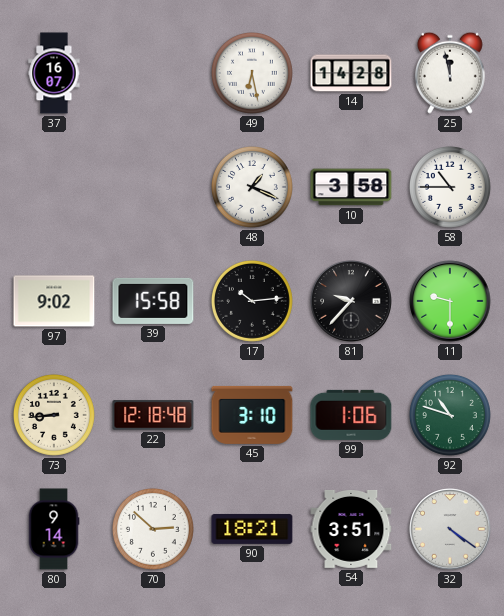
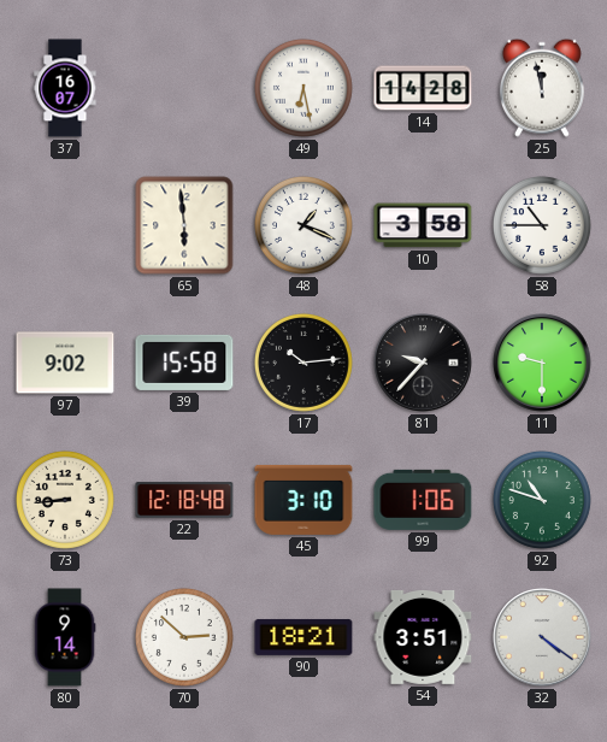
65: none -> 5:59
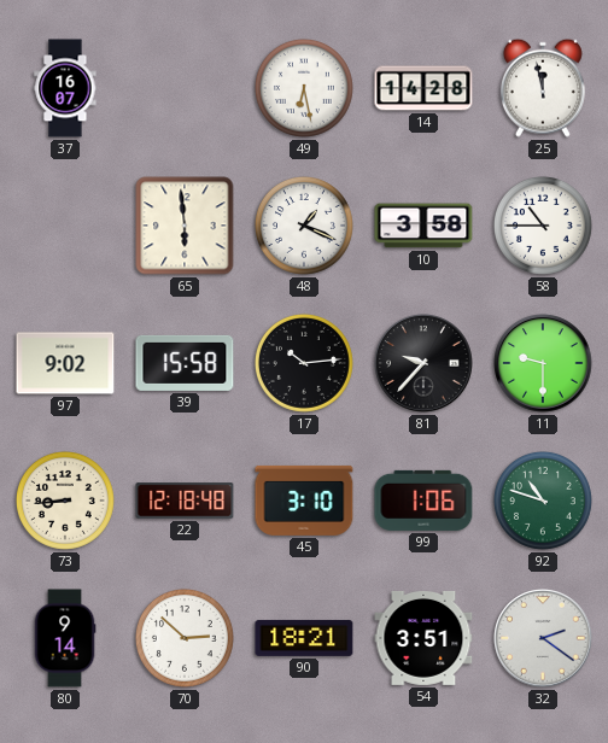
32: 4:21 -> 2:21
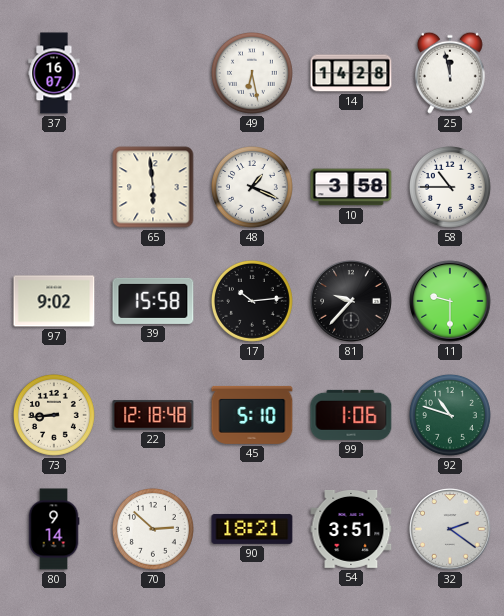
45: 3:10 -> 5:10
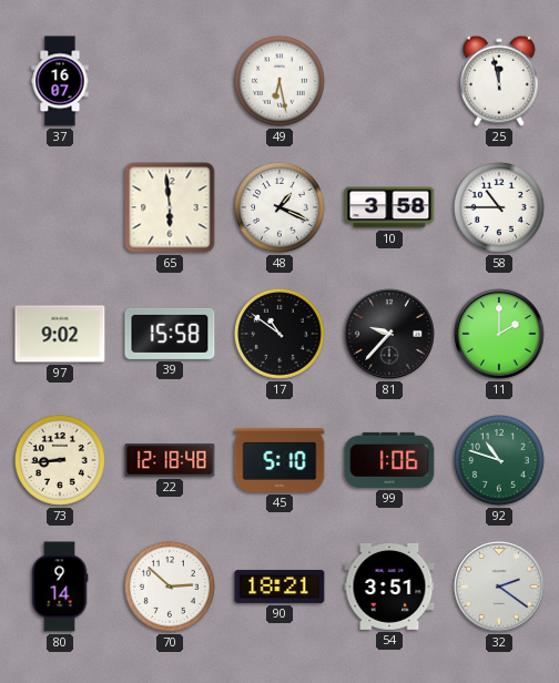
14: 14:28 -> none
17: 10:14 -> 10:51
11: 9:30 -> 2:00
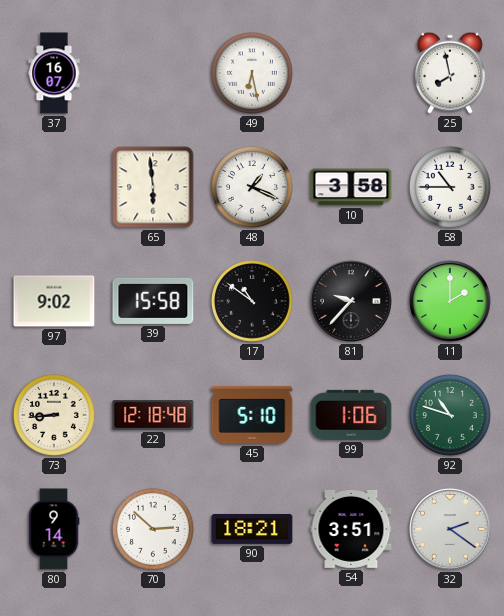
25: 11:58 -> 7:58
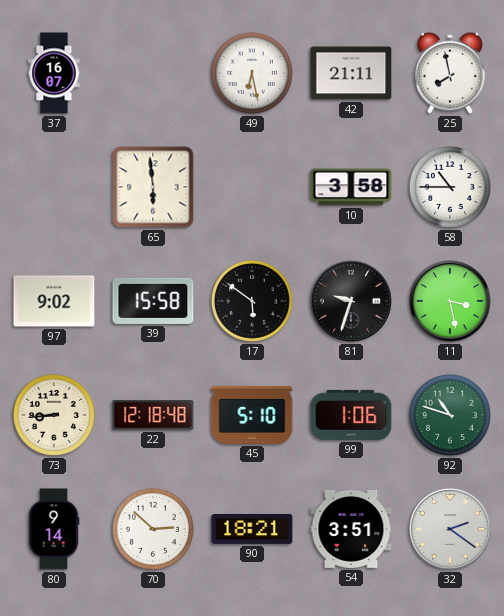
42: none -> 21:11
48: 1:19 -> none
17: 10:51 -> 5:51
81: 9:37 -> 9:33
11: 2:00 -> 3:28
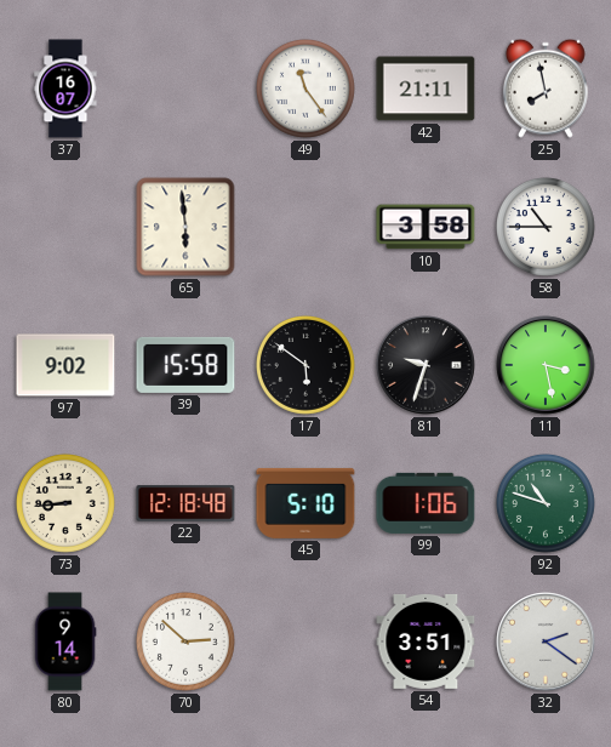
49: 6:28 -> 11:24
90: 18:21 -> none
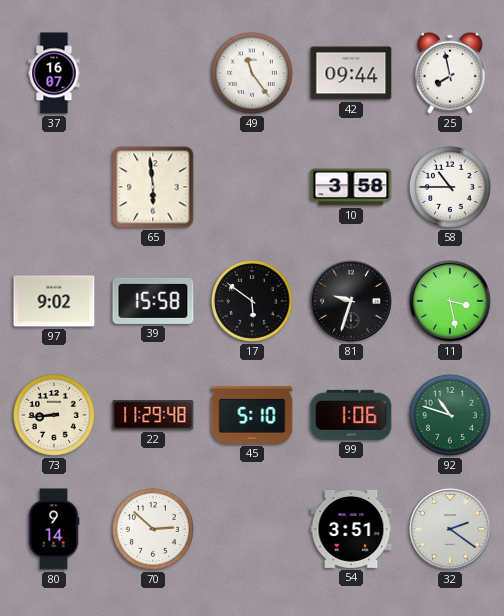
42: 21:11 -> 09:44
22: 12:18 -> 11:29
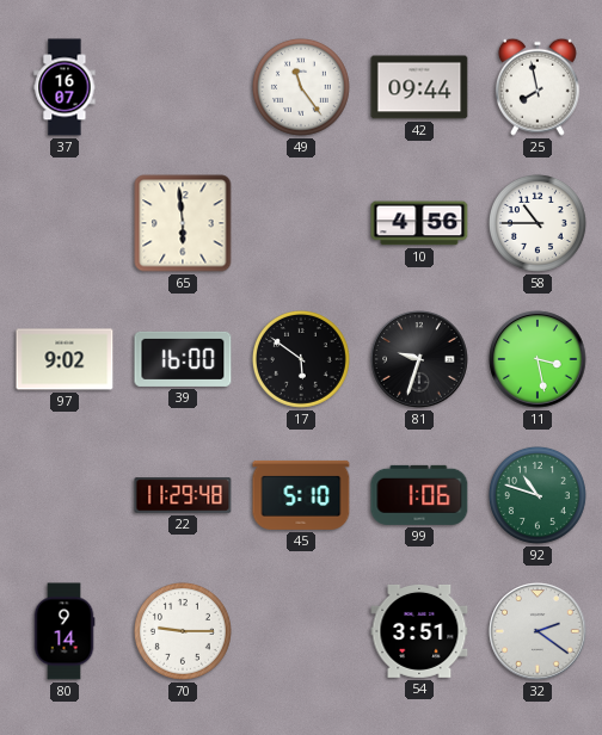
10: 3:58 -> 4:56
39: 15:58 -> 16:00
73: 8:44 -> none
70: 2:52 -> 9:15
